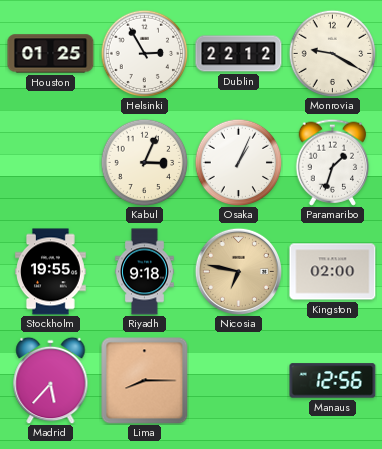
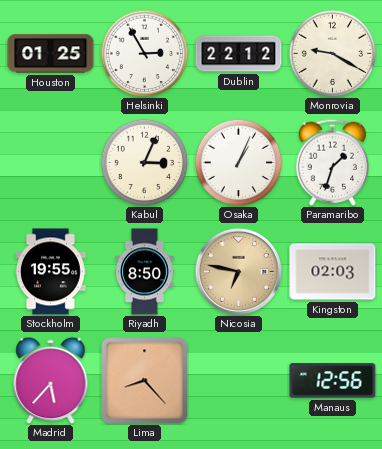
Riyadh: 9:18 -> 8:50
Kingston: 02:00 -> 02:03
Lima: 8:15 -> 8:23
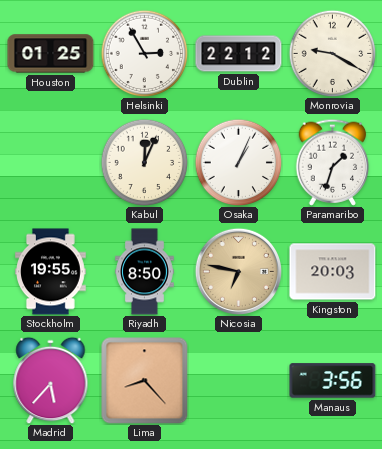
Kabul: 3:04 -> 12:04
Kingston: 02:03 -> 20:03
Manaus: 12:56 -> 3:56
